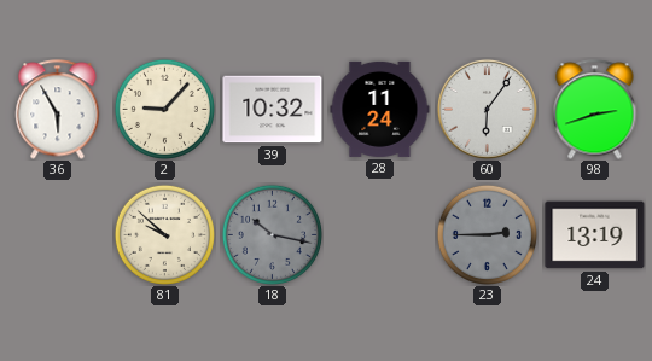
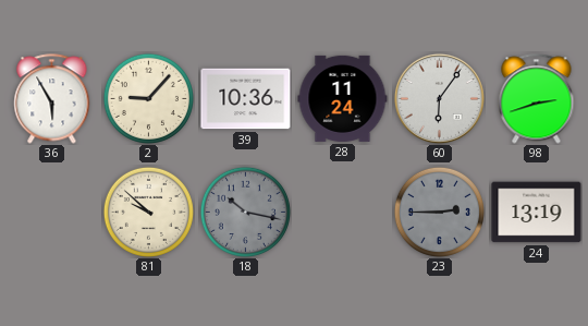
39: 10:32 -> 10:36
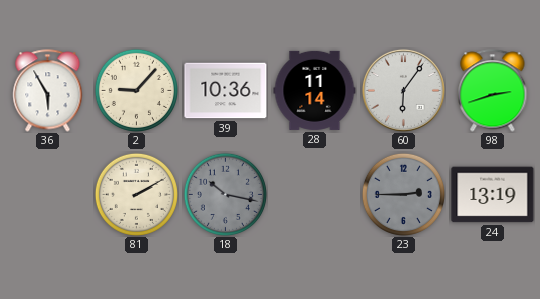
28: 11:24 -> 11:14
81: 9:52 -> 2:10
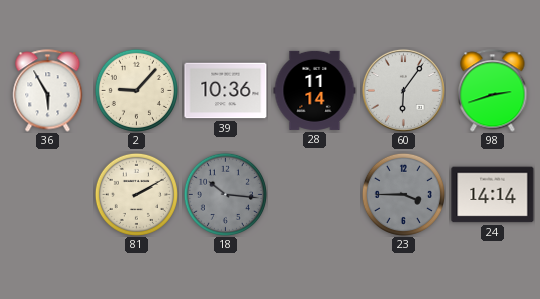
18: 10:17 -> 10:16
23: 2:45 -> 3:45
24: 13:19 -> 14:14
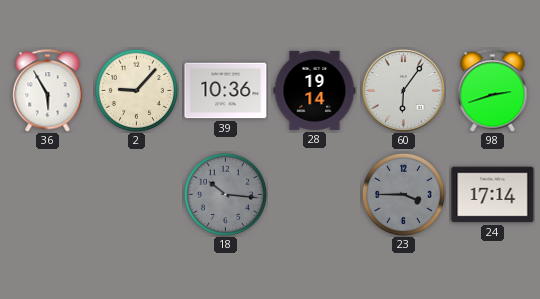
28: 11:14 -> 19:14
81: 2:10 -> none
24: 14:14 -> 17:14
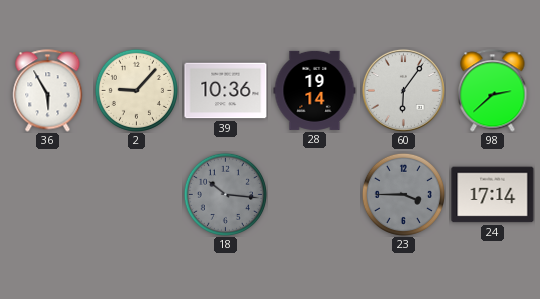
98: 2:42 -> 2:38
